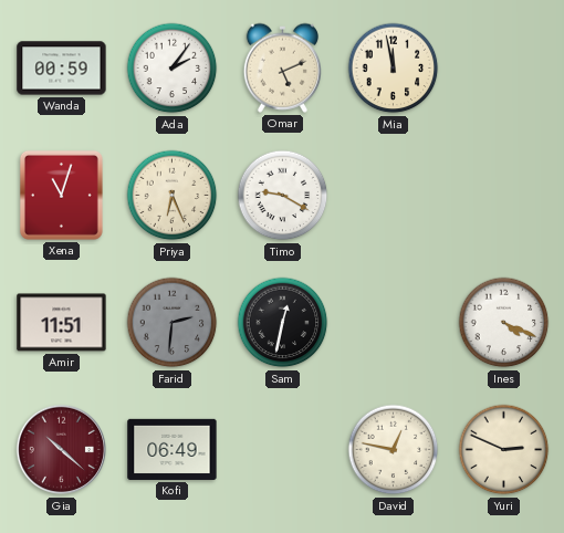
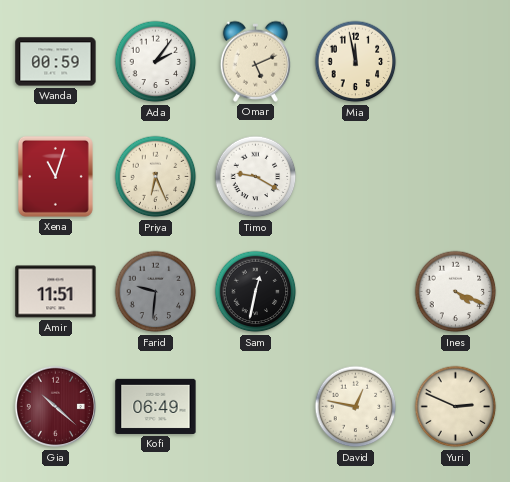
Farid: 2:31 -> 9:31
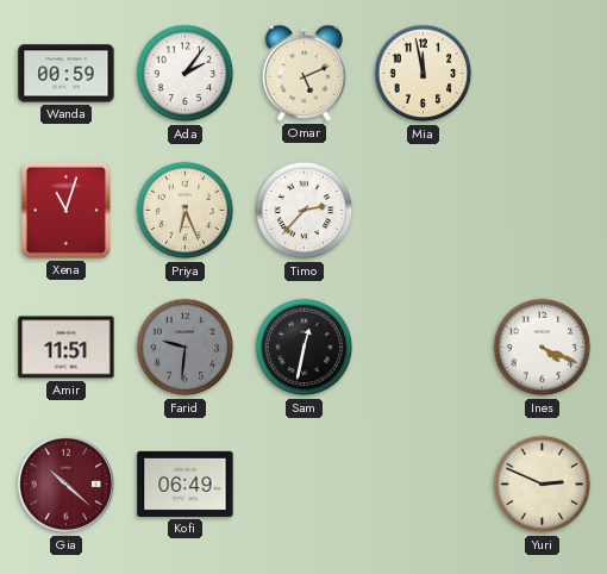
Timo: 9:20 -> 2:37
David: 12:47 -> none
